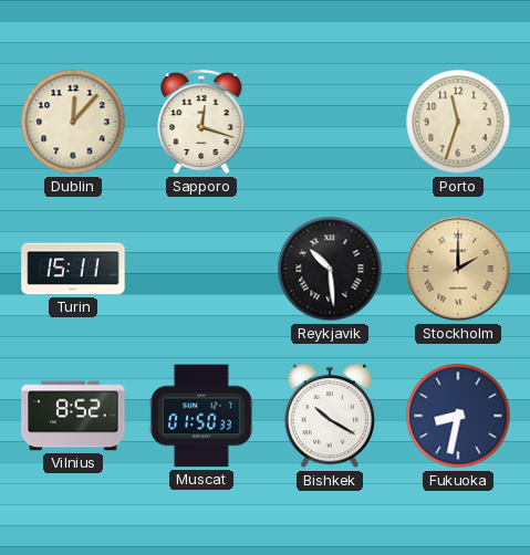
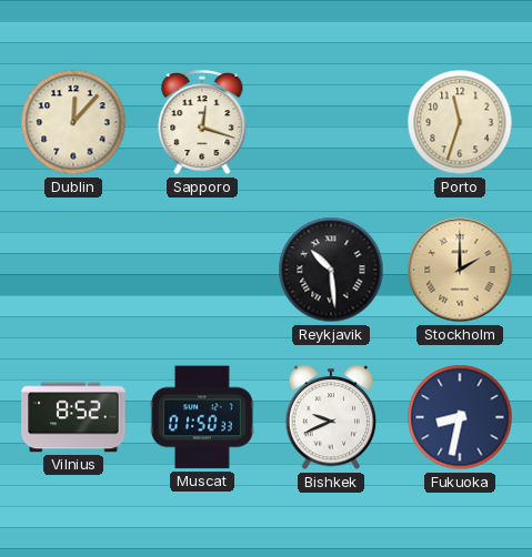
Turin: 15:11 -> none
Bishkek: 10:20 -> 9:41
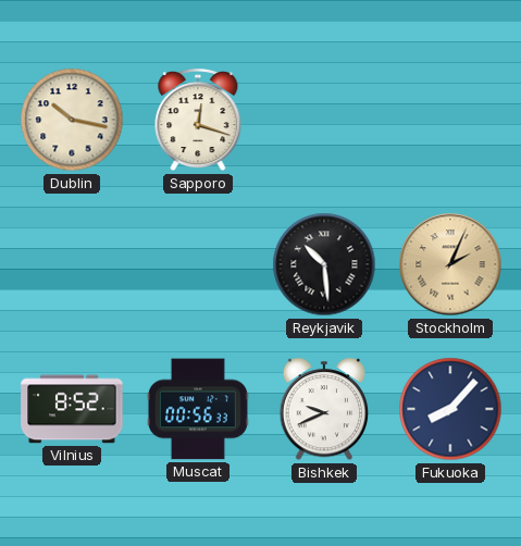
Dublin: 12:07 -> 10:17
Porto: 11:33 -> none
Stockholm: 2:00 -> 2:04
Muscat: 01:50 -> 00:56
Fukuoka: 8:32 -> 8:07
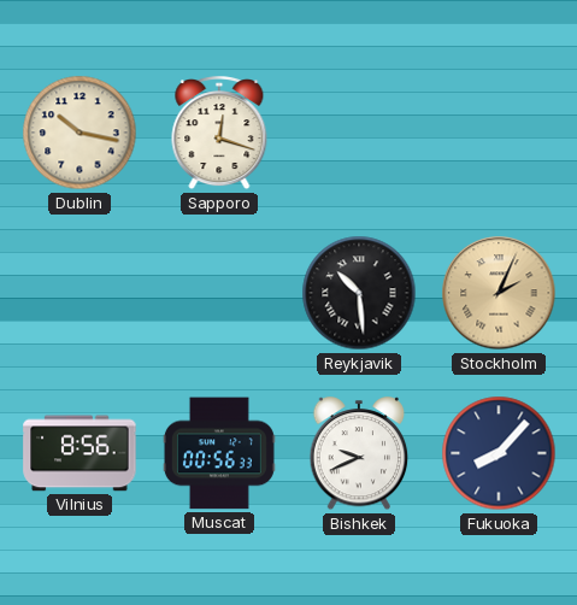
Vilnius: 8:52 -> 8:56
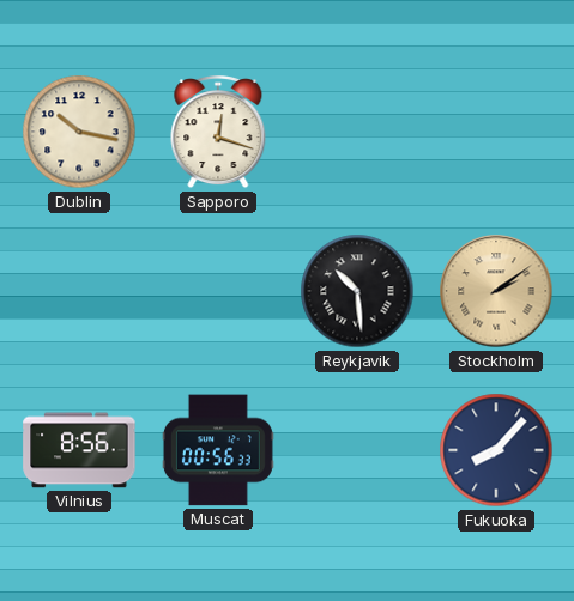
Stockholm: 2:04 -> 2:09
Bishkek: 9:41 -> none
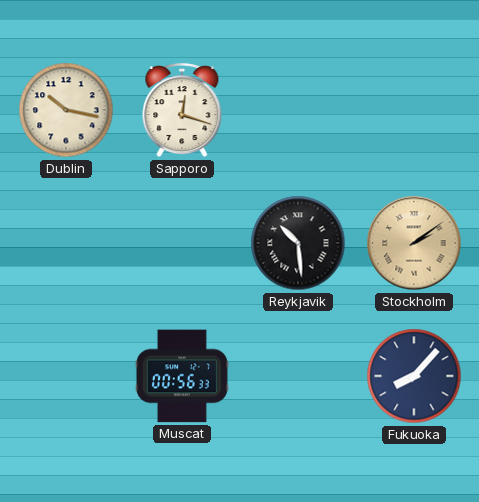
Vilnius: 8:56 -> none
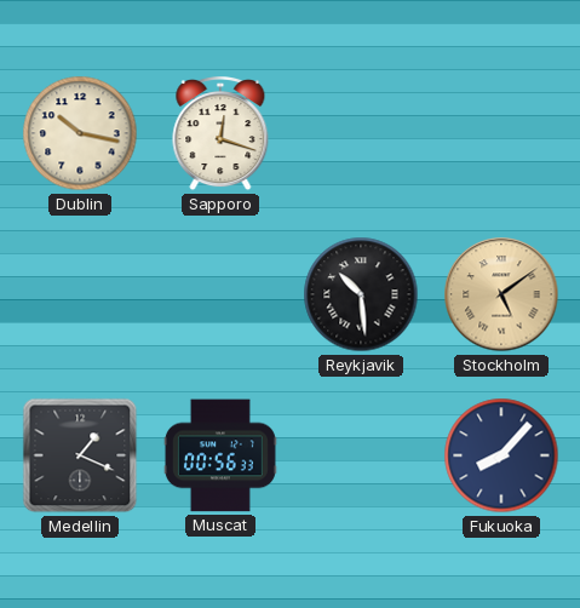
Stockholm: 2:09 -> 5:09
Medellin: none -> 1:19
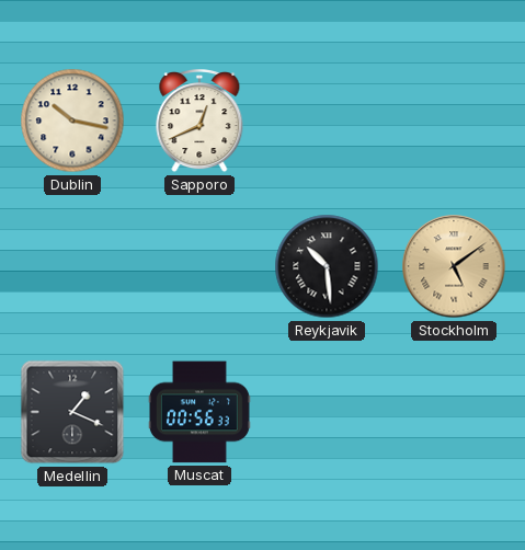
Sapporo: 12:18 -> 12:41
Fukuoka: 8:07 -> none
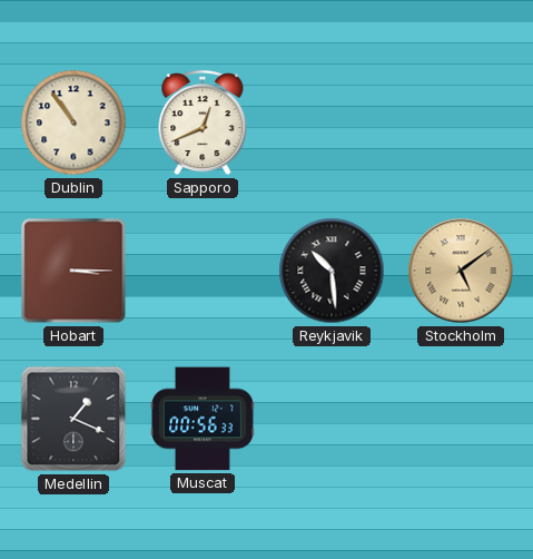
Dublin: 10:17 -> 10:54
Hobart: none -> 3:15
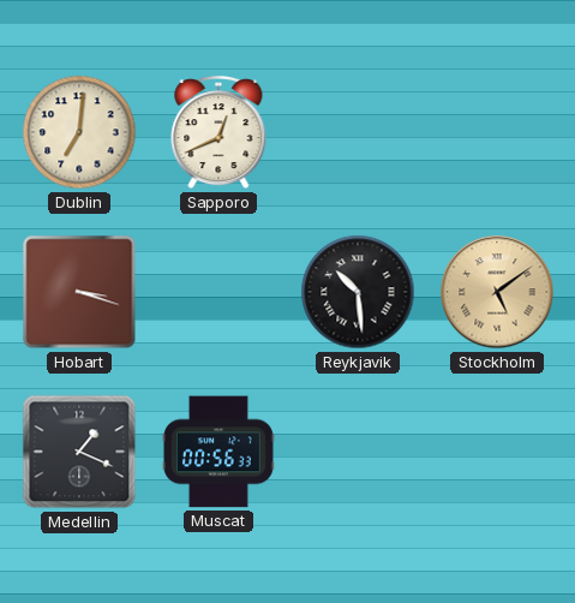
Dublin: 10:54 -> 7:01
Hobart: 3:15 -> 3:18
